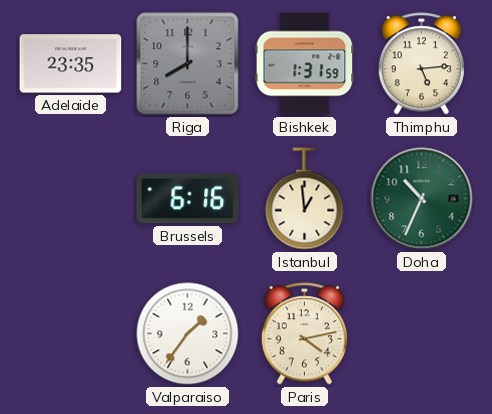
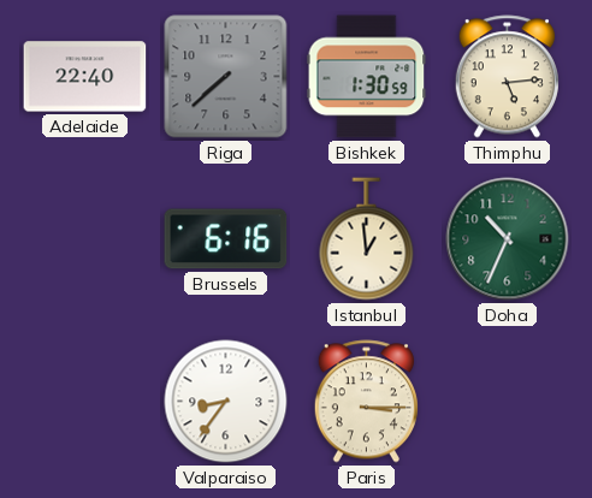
Adelaide: 23:35 -> 22:40
Riga: 8:00 -> 7:38
Bishkek: 1:31 -> 1:30
Valparaiso: 1:36 -> 8:36
Paris: 4:13 -> 3:15
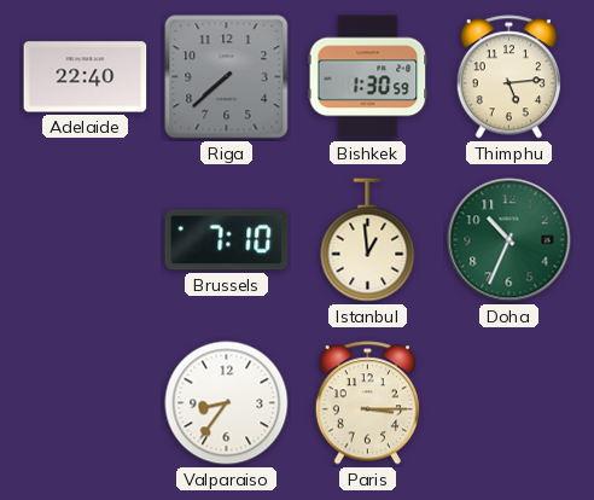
Brussels: 6:16 -> 7:10
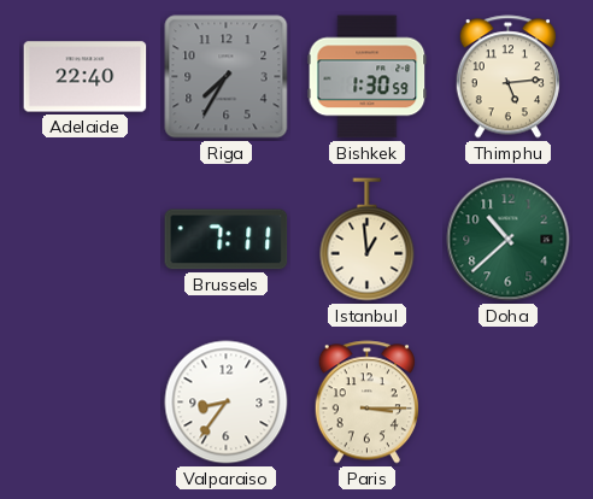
Riga: 7:38 -> 7:35
Brussels: 7:10 -> 7:11
Doha: 10:34 -> 10:38
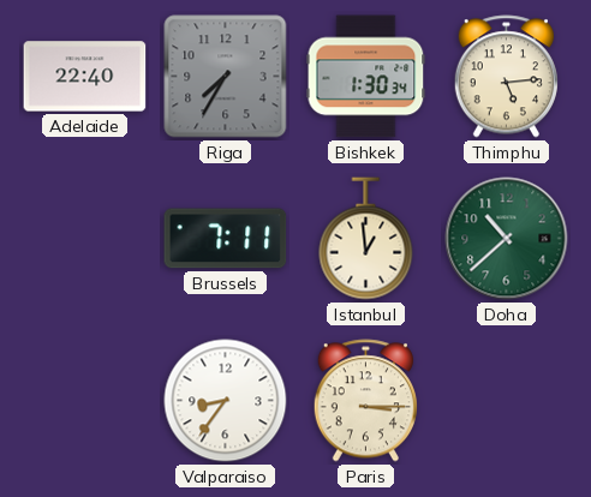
Bishkek: 1:30:59 -> 1:30:34
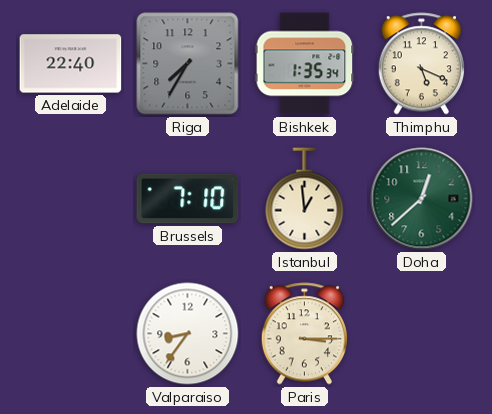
Bishkek: 1:30 -> 1:35
Thimphu: 5:14 -> 5:19
Brussels: 7:11 -> 7:10
Doha: 10:38 -> 12:38
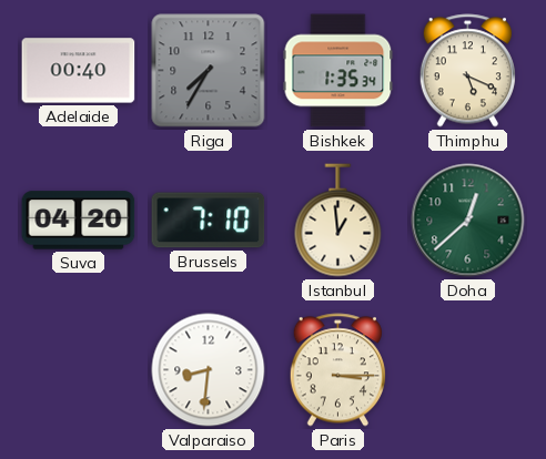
Adelaide: 22:40 -> 00:40
Suva: none -> 04:20
Valparaiso: 8:36 -> 8:31
